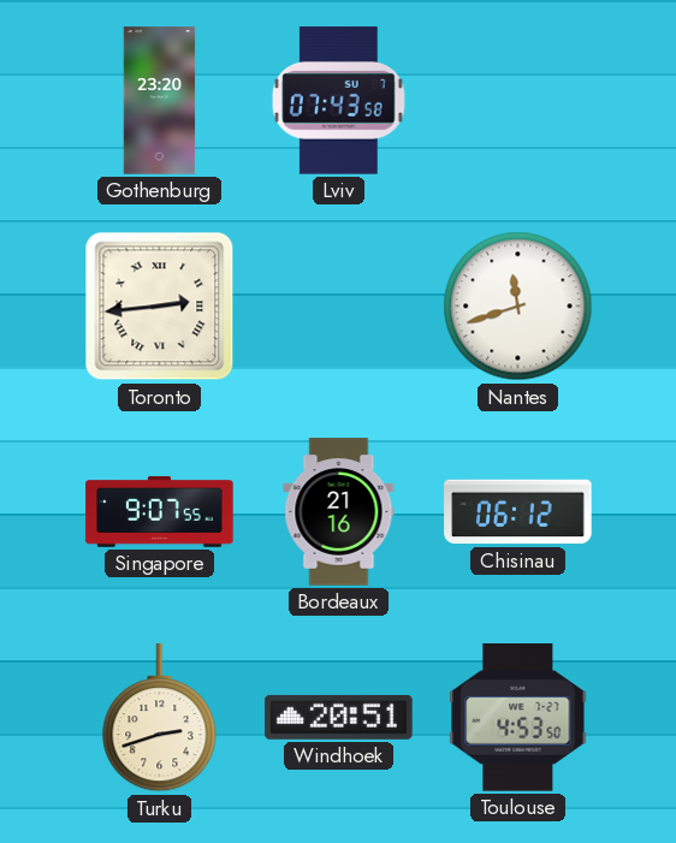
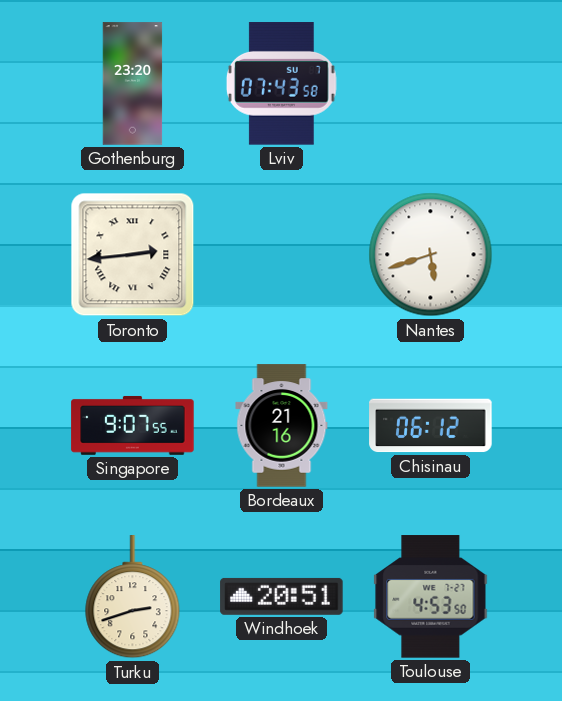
Nantes: 11:42 -> 5:42
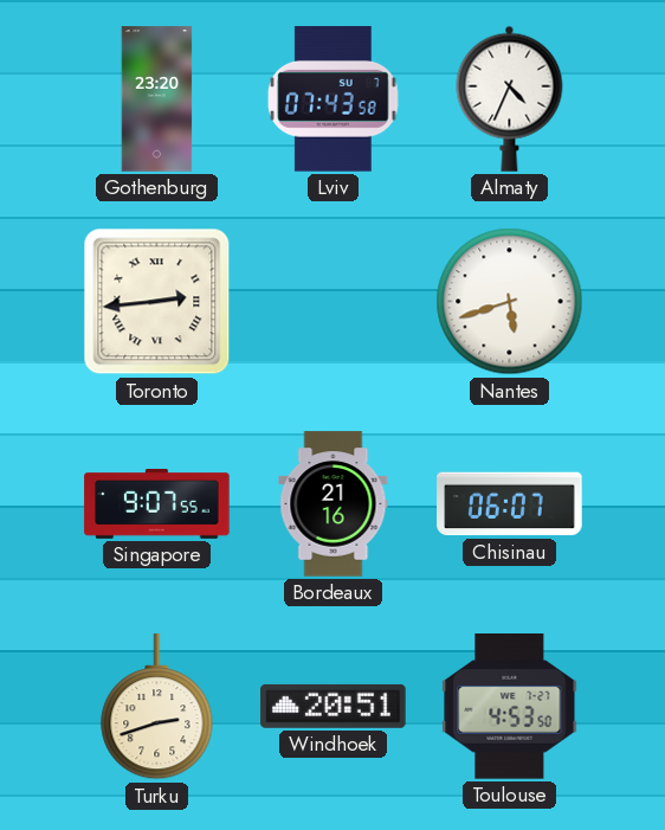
Almaty: none -> 4:34
Chisinau: 06:12 -> 06:07
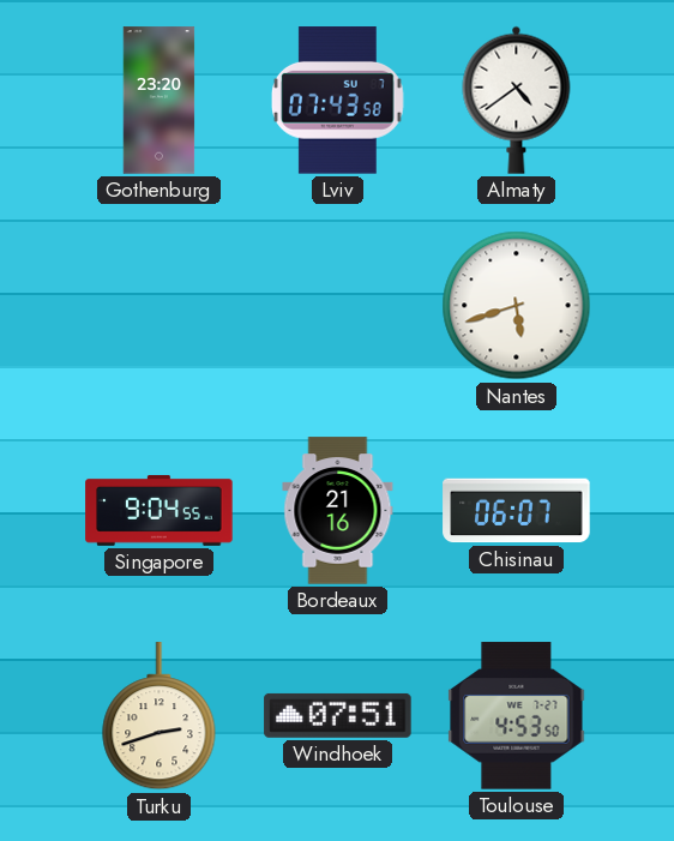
Almaty: 4:34 -> 4:39
Toronto: 2:44 -> none
Singapore: 9:07 -> 9:04
Windhoek: 20:51 -> 07:51
